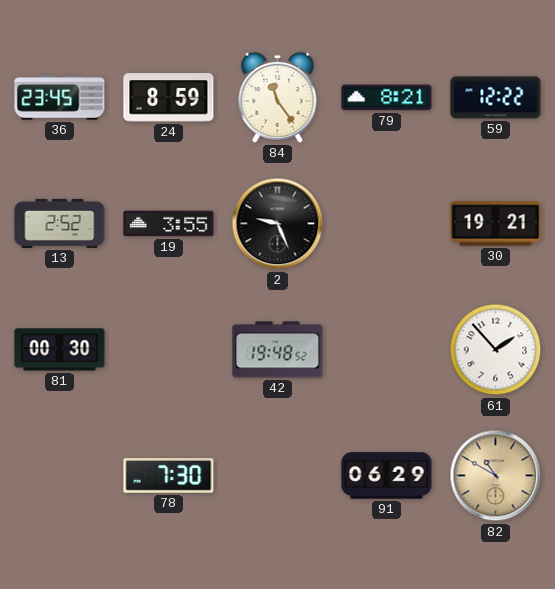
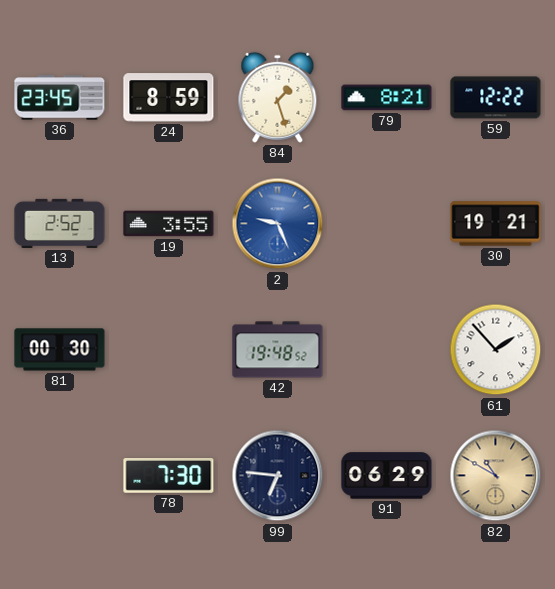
84: 11:24 -> 1:27
2 dial: black -> blue
99: none -> 6:46
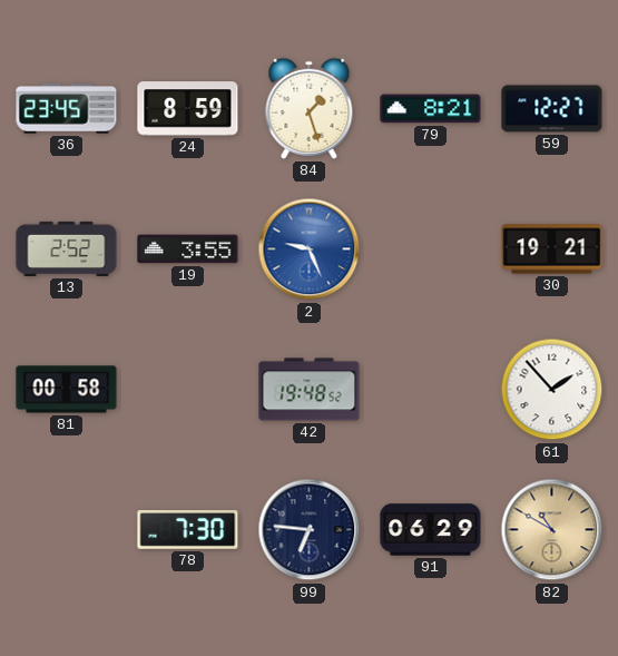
59: 12:22 -> 12:27
81: 00:30 -> 00:58
